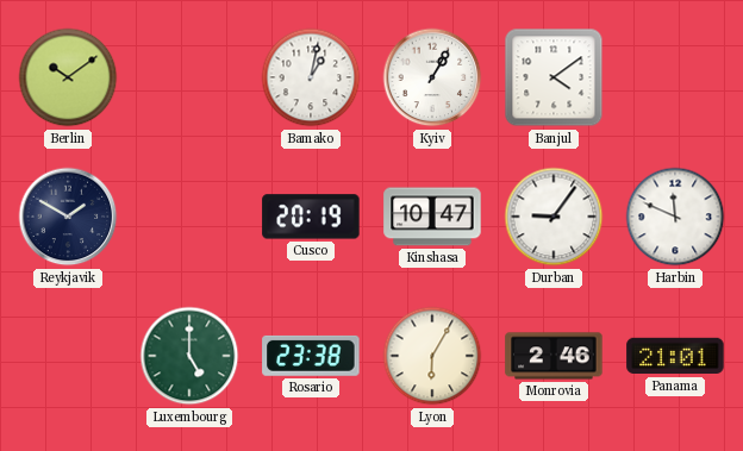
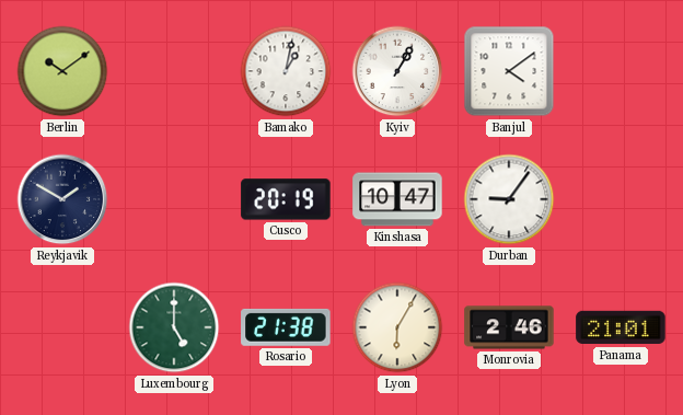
Harbin: 11:49 -> none
Rosario: 23:38 -> 21:38
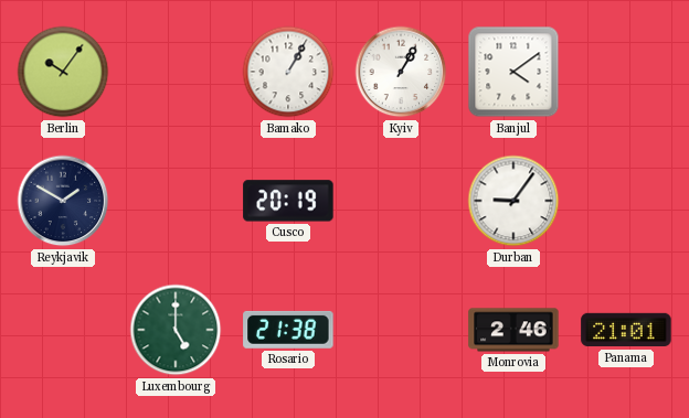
Berlin: 10:09 -> 10:06
Bamako: 1:02 -> 1:05
Kinshasa: 10:47 -> none
Lyon: 6:05 -> none
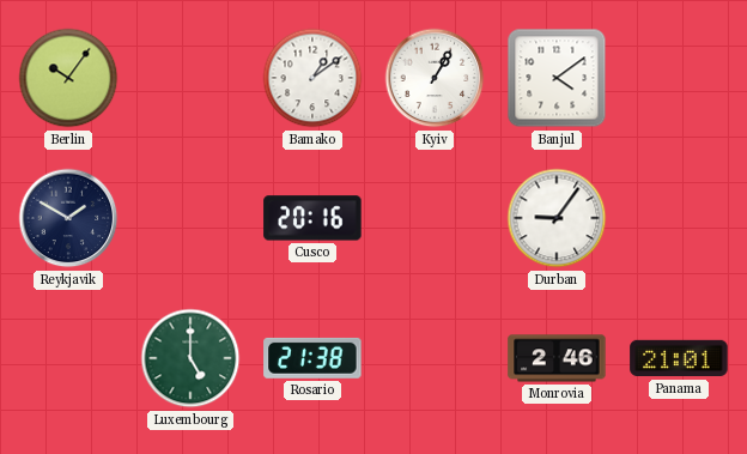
Bamako: 1:05 -> 1:09
Cusco: 20:19 -> 20:16
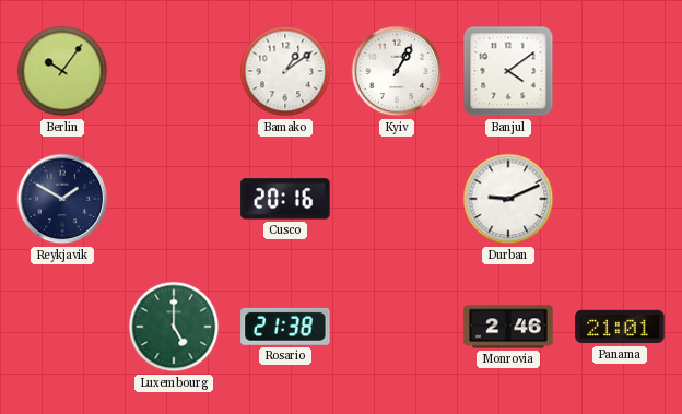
Durban: 9:06 -> 9:11
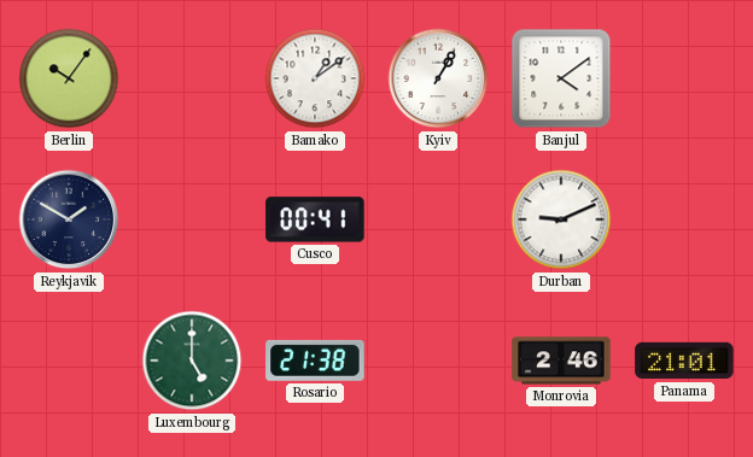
Cusco: 20:16 -> 00:41
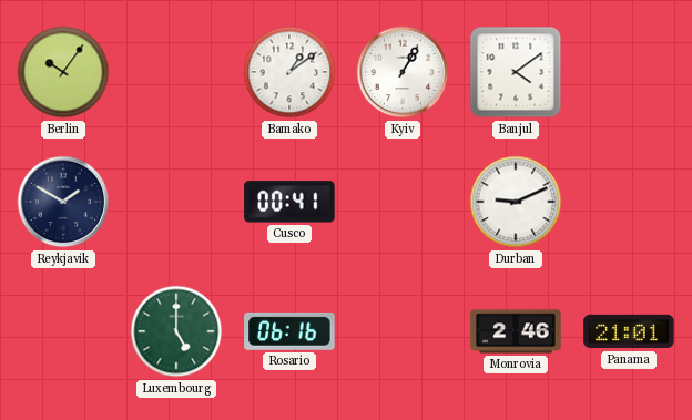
Rosario: 21:38 -> 06:16
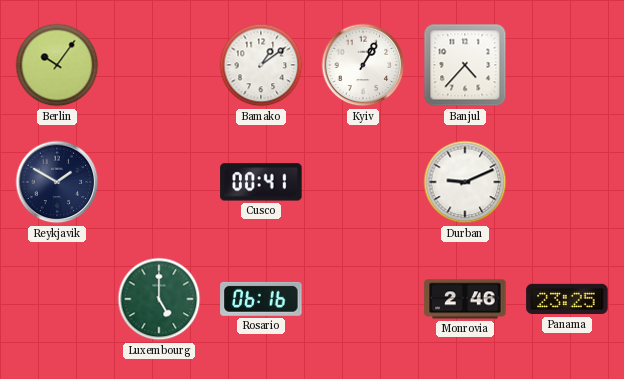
Banjul: 4:09 -> 4:37
Panama: 21:01 -> 23:25
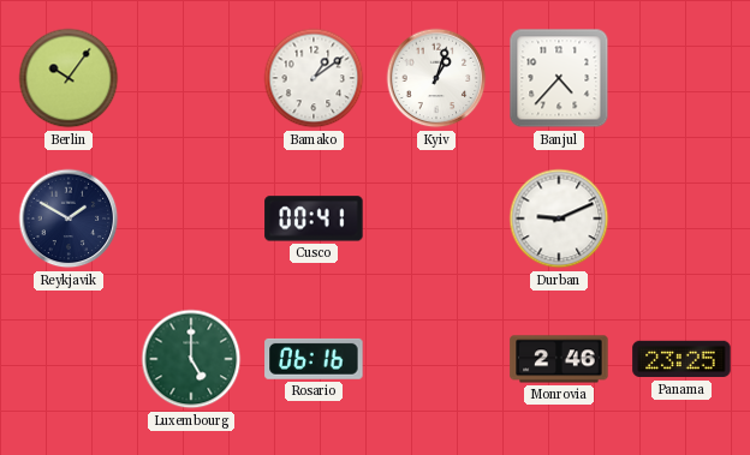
Kyiv: 1:05 -> 1:03
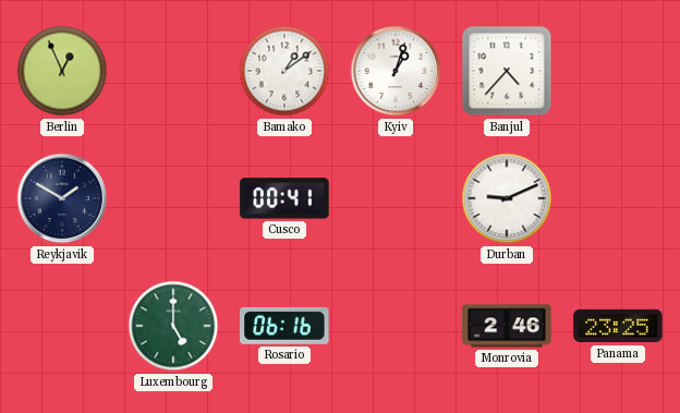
Berlin: 10:06 -> 12:56
